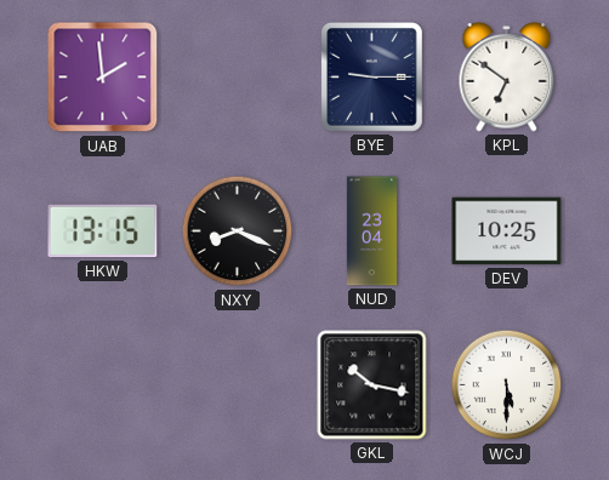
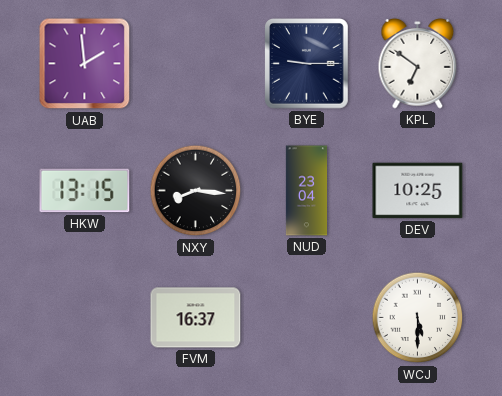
NXY: 8:19 -> 8:16
FVM: none -> 16:37
GKL: 10:17 -> none
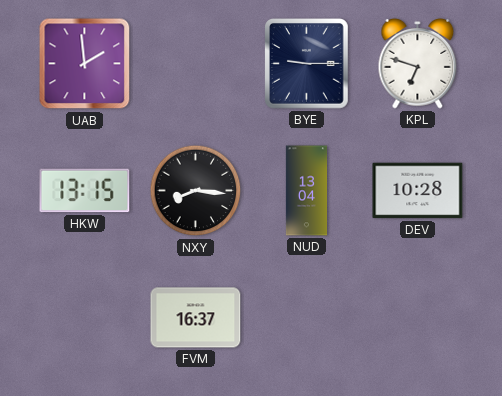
KPL: 6:51 -> 6:48
NUD: 23:04 -> 13:04
DEV: 10:25 -> 10:28
WCJ: 5:30 -> none
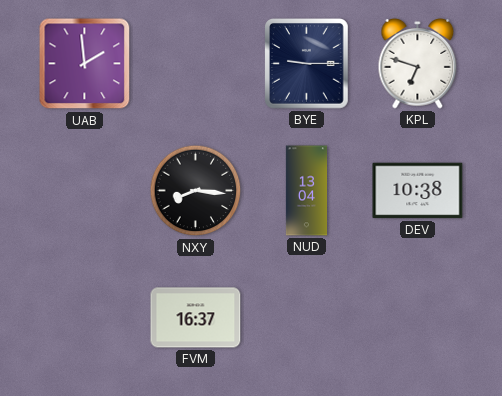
HKW: 13:15 -> none
DEV: 10:28 -> 10:38
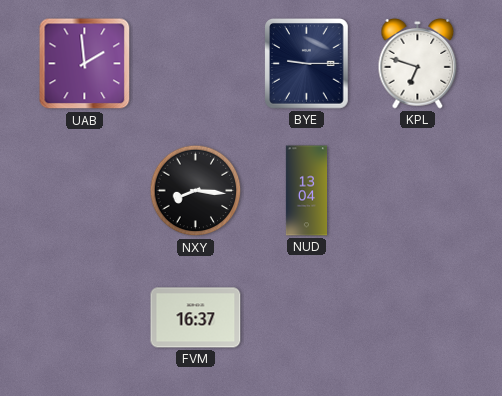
DEV: 10:38 -> none
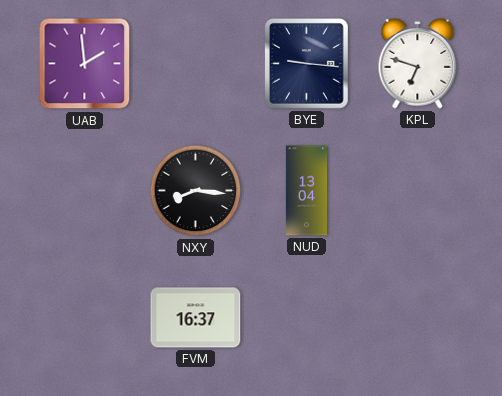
BYE: 9:15 -> 9:16
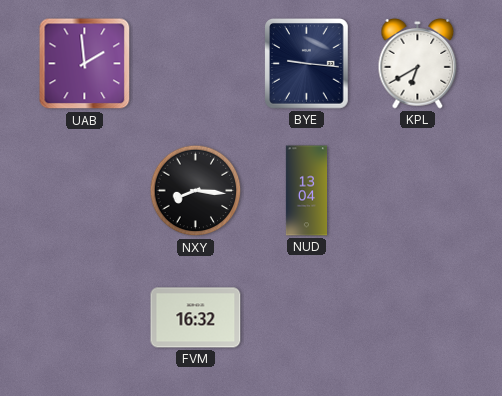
KPL: 6:48 -> 6:40
FVM: 16:37 -> 16:32
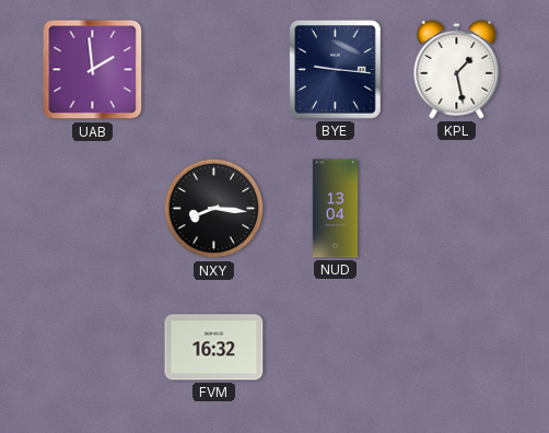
KPL: 6:40 -> 1:28
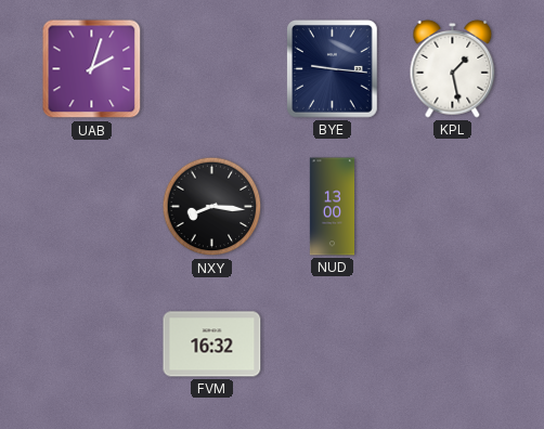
UAB: 1:59 -> 2:03
NUD: 13:04 -> 13:00
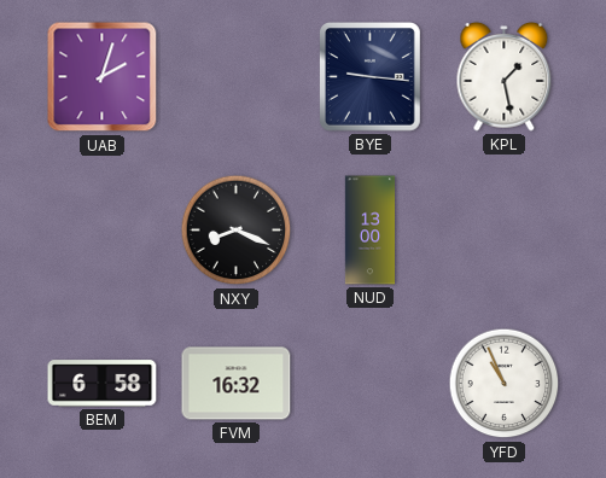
NXY: 8:16 -> 8:19
BEM: none -> 6:58
YFD: none -> 10:56
